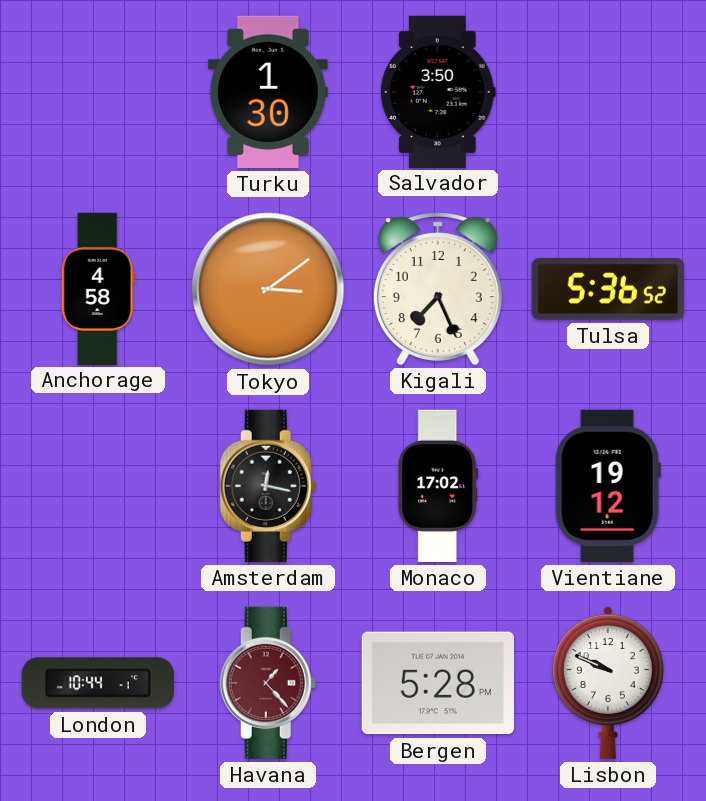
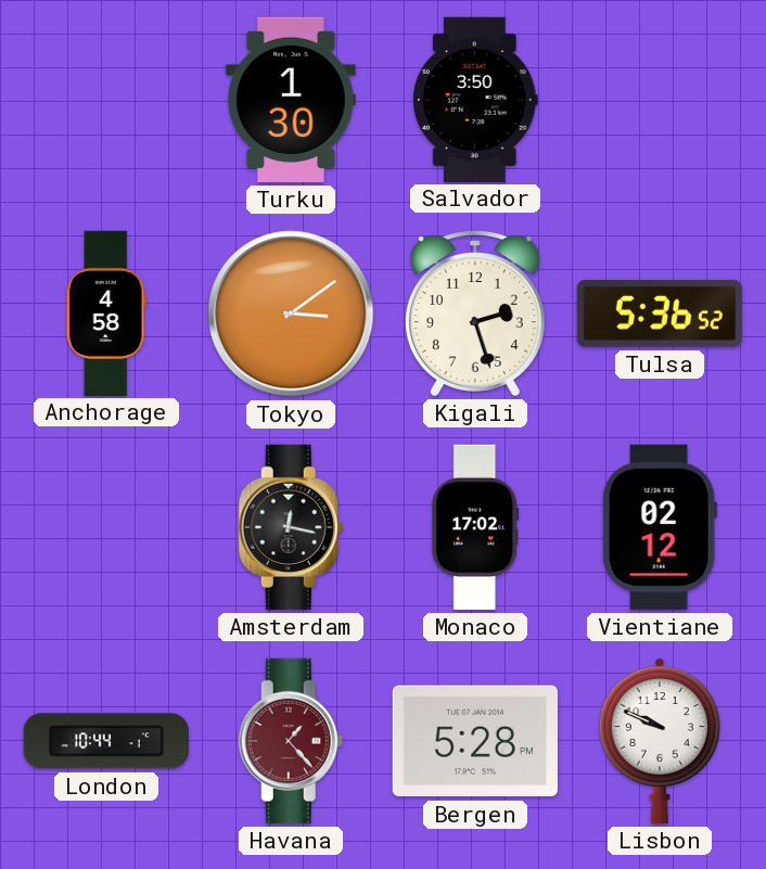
Kigali: 7:26 -> 2:27
Vientiane: 19:12 -> 02:12
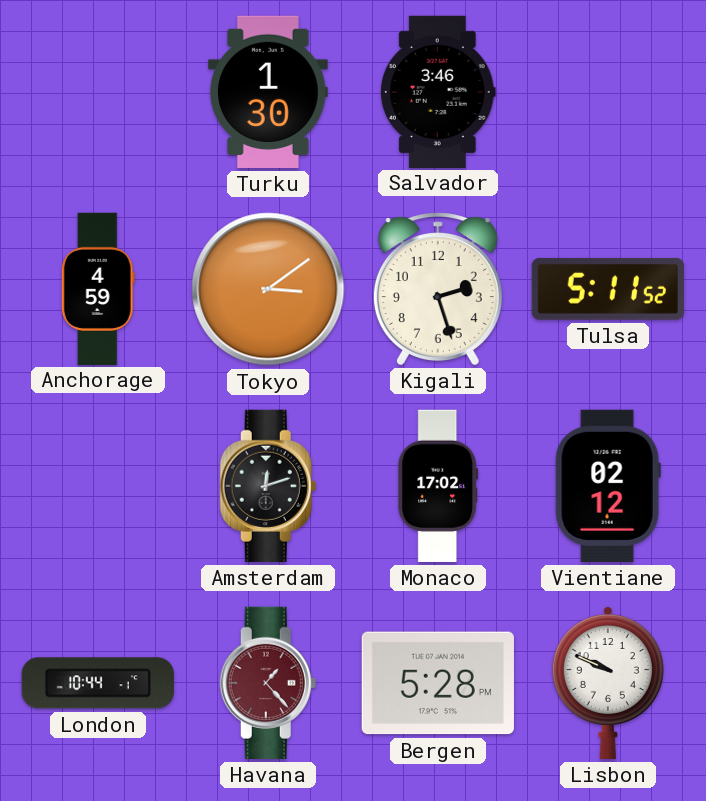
Salvador: 3:50 -> 3:46
Anchorage: 4:58 -> 4:59
Tulsa: 5:36 -> 5:11
Amsterdam: 12:17 -> 12:12
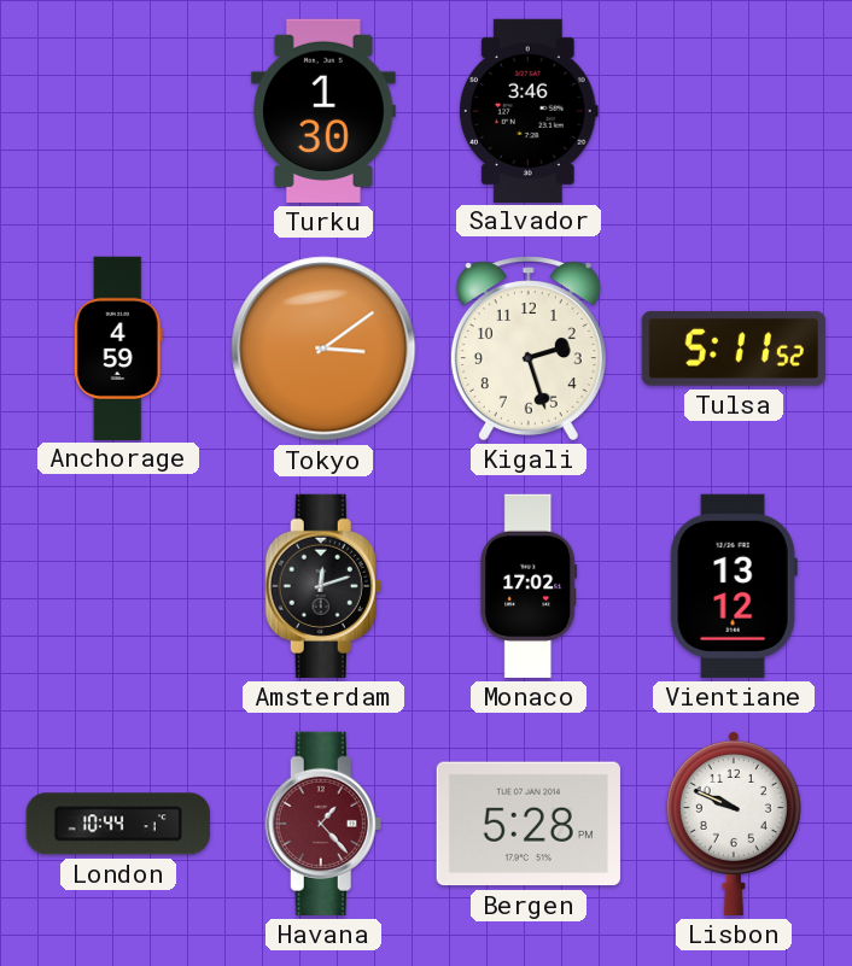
Vientiane: 02:12 -> 13:12
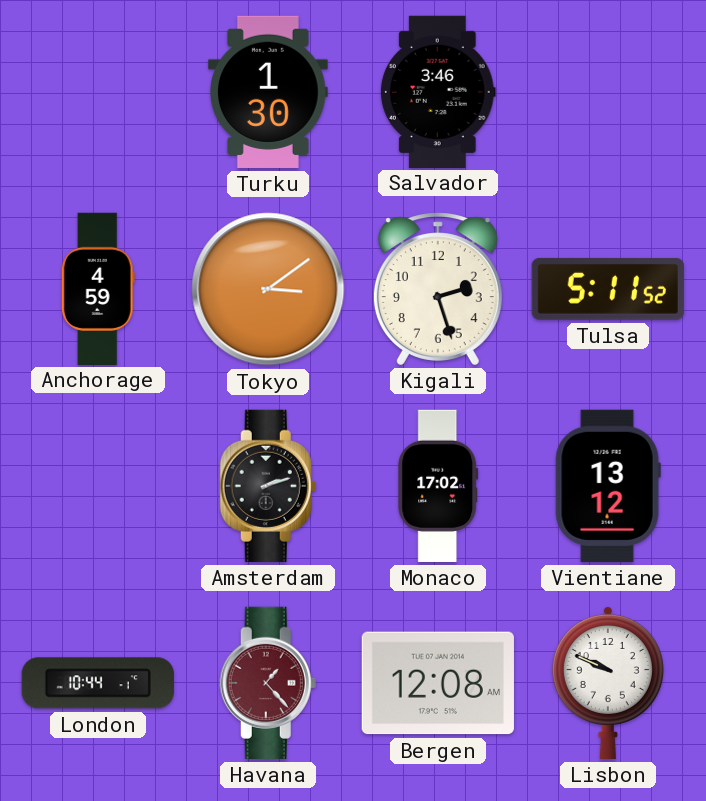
Amsterdam: 12:12 -> 2:12
Bergen: 5:28 -> 12:08
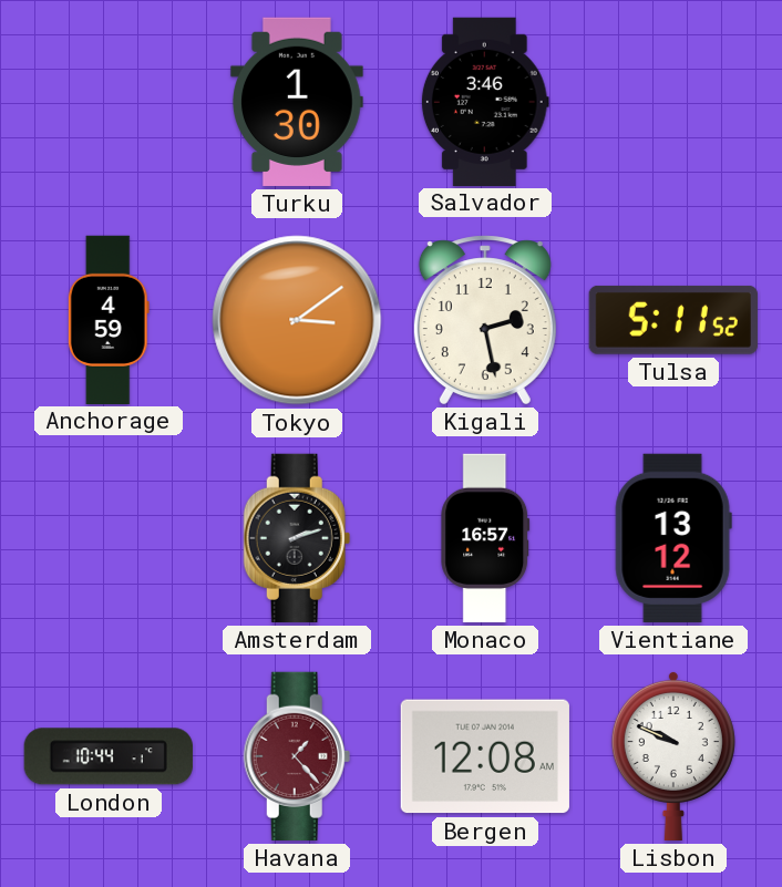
Kigali: 2:27 -> 2:28
Monaco: 17:02 -> 16:57
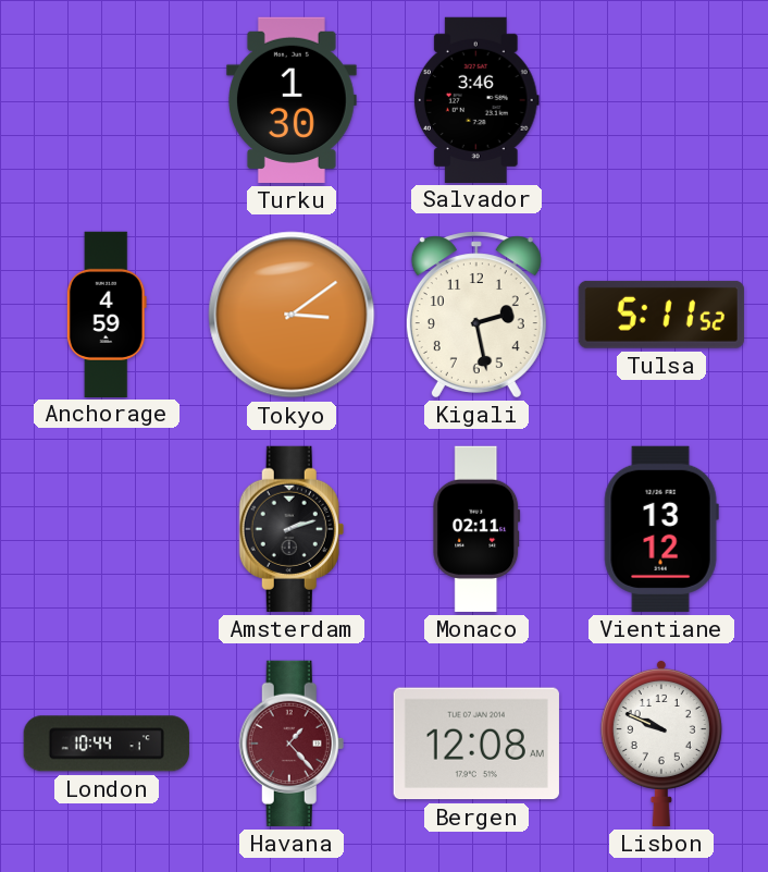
Monaco: 16:57 -> 02:11
